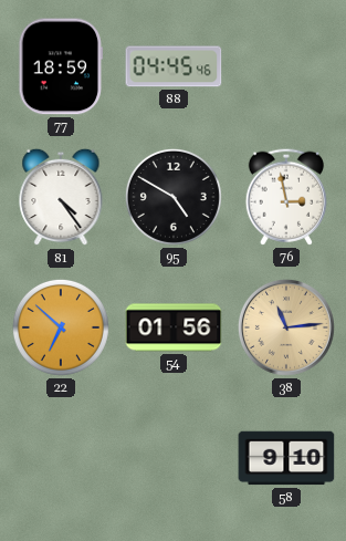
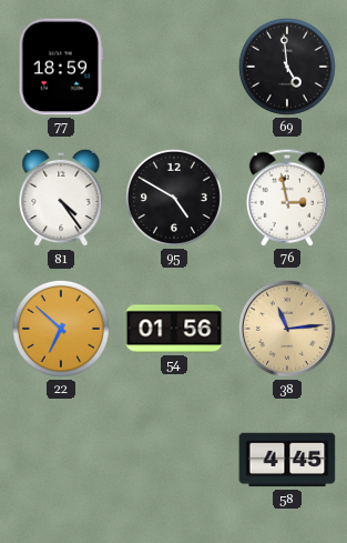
88: 04:45 -> none
69: none -> 4:59
58: 9:10 -> 4:45
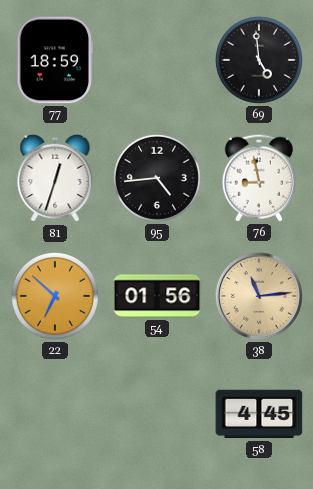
81: 4:24 -> 12:33
95: 4:50 -> 4:44
76: 2:58 -> 8:58
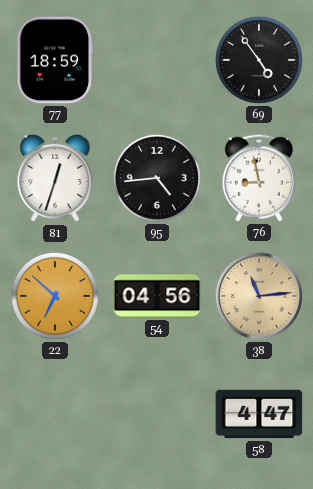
69: 4:59 -> 4:54
54: 01:56 -> 04:56
58: 4:45 -> 4:47
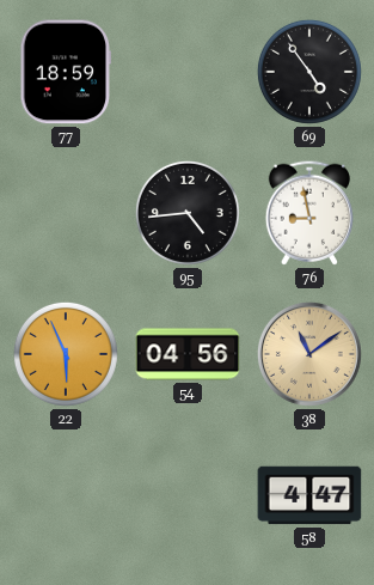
81: 12:33 -> none
22: 6:52 -> 5:56
38: 11:14 -> 11:09
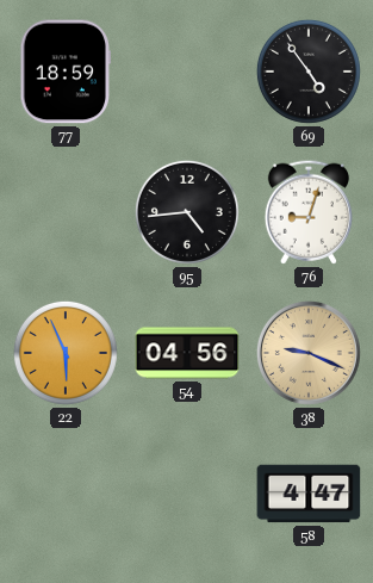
76: 8:58 -> 9:03
38: 11:09 -> 9:19
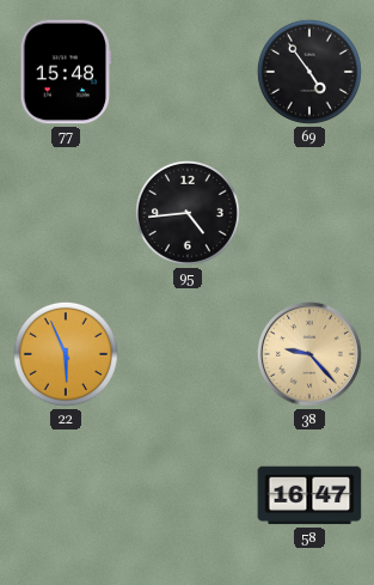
77: 18:59 -> 15:48
76: 9:03 -> none
54: 04:56 -> none
38: 9:19 -> 9:23
58: 4:47 -> 16:47
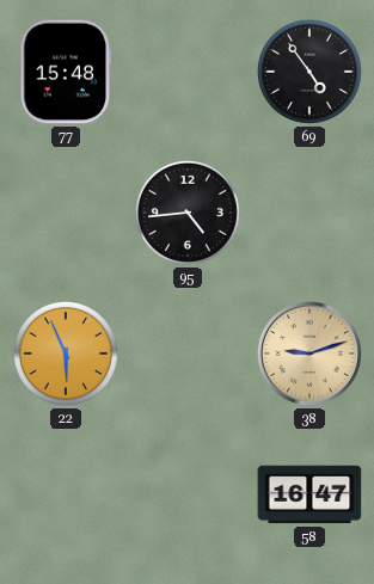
38: 9:23 -> 9:12
